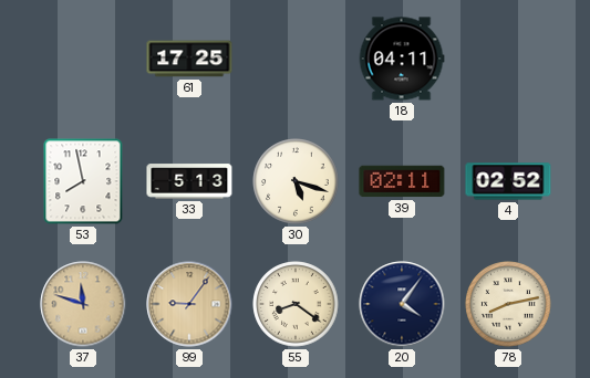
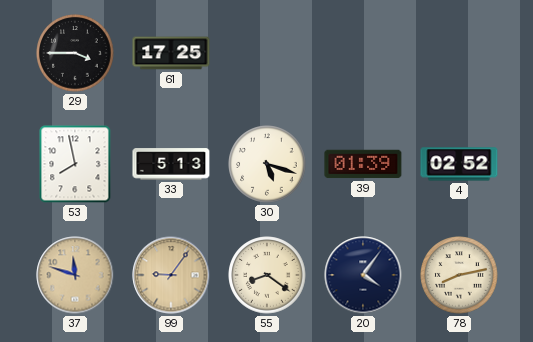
29: none -> 3:45
18: 04:11 -> none
39: 02:11 -> 01:39
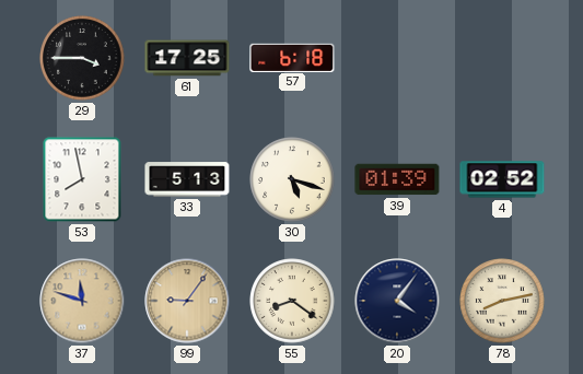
57: none -> 6:18
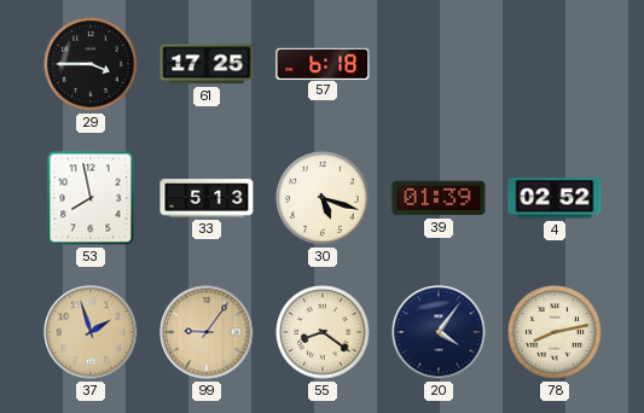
37: 11:48 -> 1:57
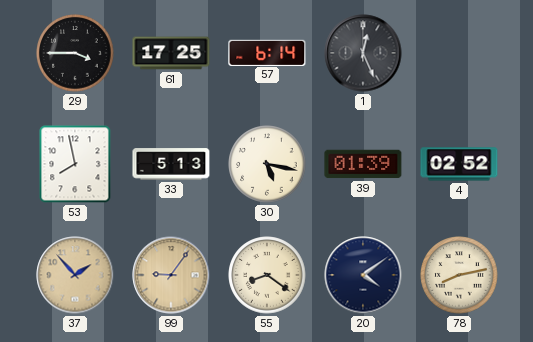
57: 6:18 -> 6:14
1: none -> 12:26
30: 5:18 -> 5:17
37: 1:57 -> 1:53
20: 4:06 -> 4:09
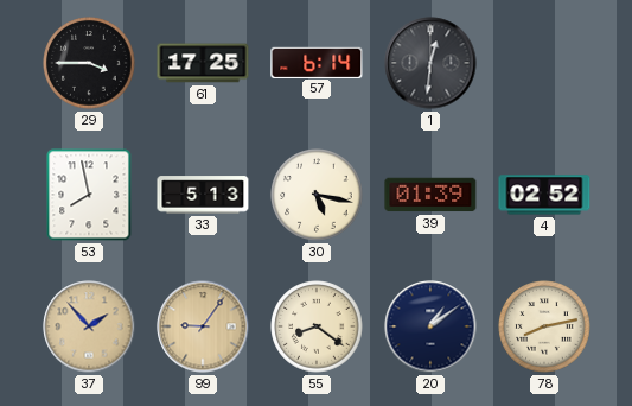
1: 12:26 -> 12:31
20: 4:09 -> 1:09
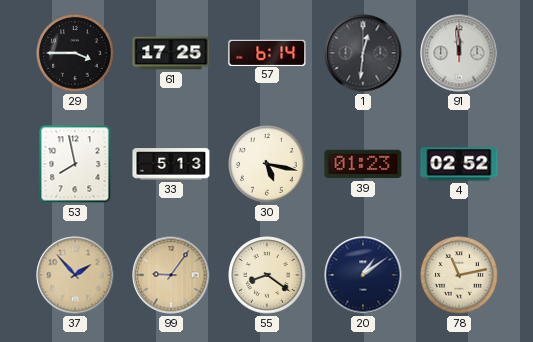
91: none -> 11:59
39: 01:39 -> 01:23
78: 8:13 -> 11:13
